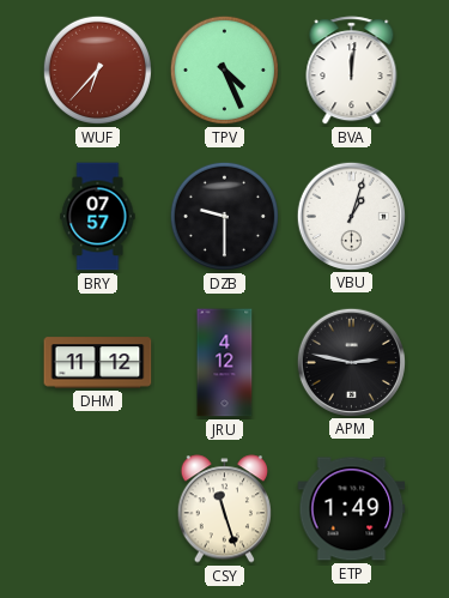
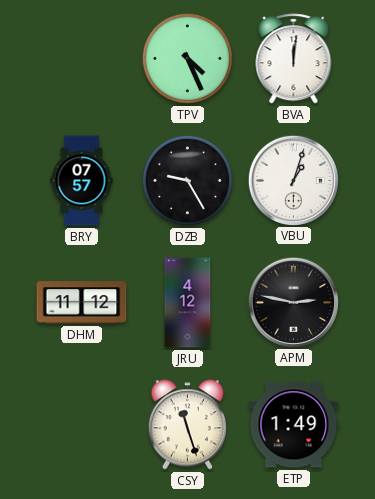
WUF: 6:37 -> none
DZB: 9:30 -> 9:25
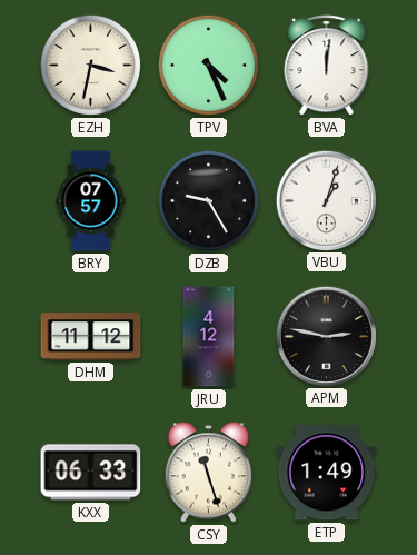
EZH: none -> 3:32
KXX: none -> 06:33
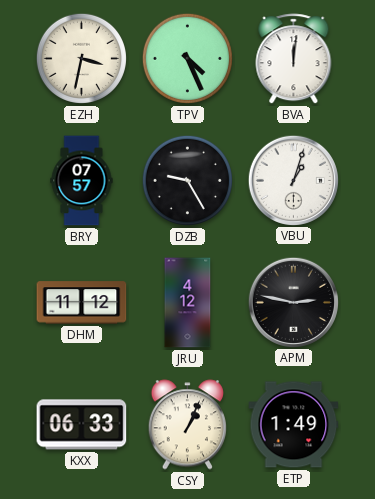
CSY: 11:27 -> 1:04
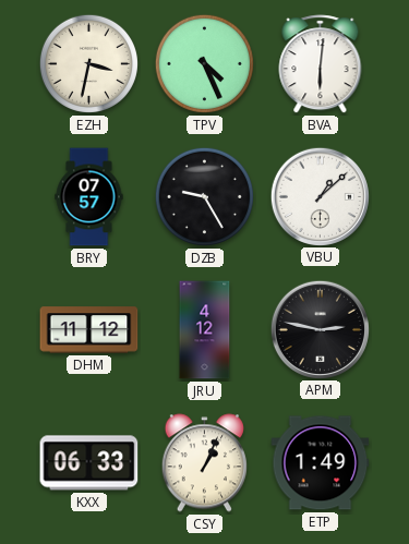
BVA: 12:01 -> 6:01
VBU: 1:03 -> 1:08
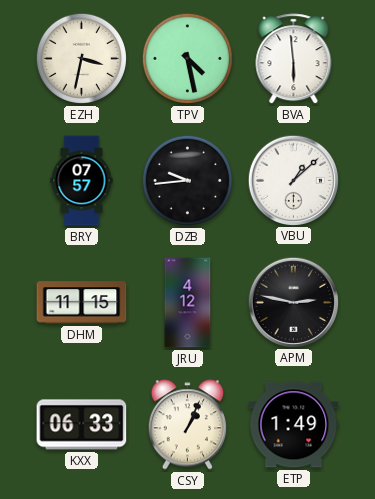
TPV: 4:26 -> 4:28
BVA: 6:01 -> 5:59
DZB: 9:25 -> 9:44
DHM: 11:12 -> 11:15
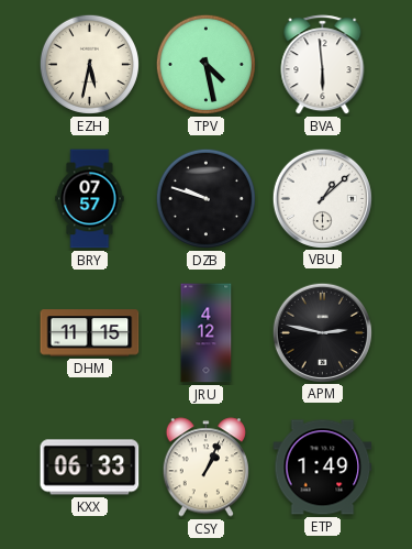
EZH: 3:32 -> 5:32
DZB: 9:44 -> 9:48
